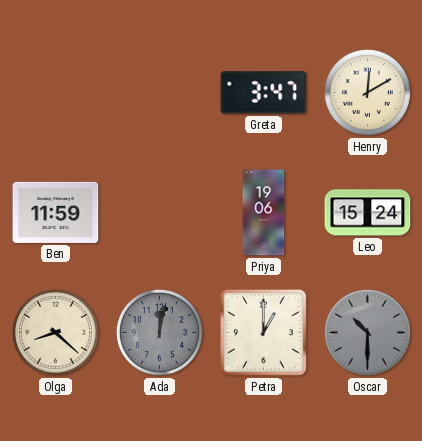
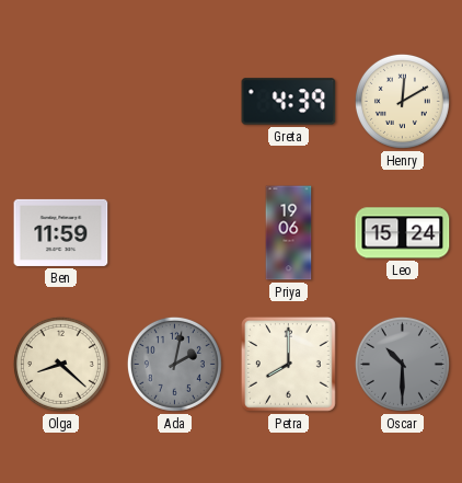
Greta: 3:47 -> 4:39
Ada: 12:02 -> 2:02
Petra: 1:00 -> 8:00
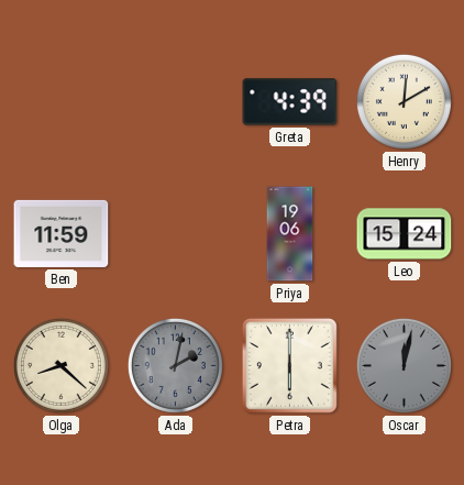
Petra: 8:00 -> 6:00
Oscar: 10:30 -> 12:02
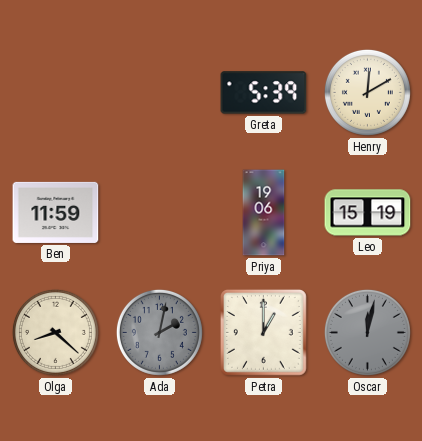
Greta: 4:39 -> 5:39
Leo: 15:24 -> 15:19
Petra: 6:00 -> 1:00
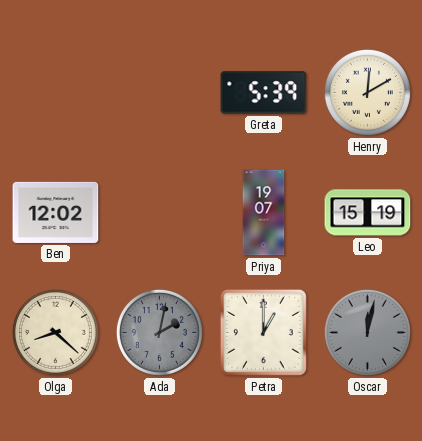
Ben: 11:59 -> 12:02
Priya: 19:06 -> 19:07
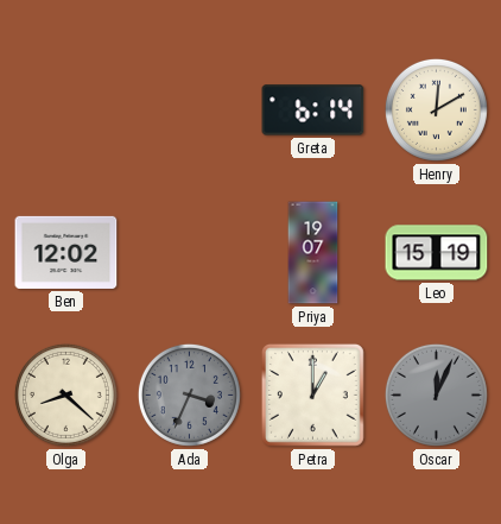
Greta: 5:39 -> 6:14
Ada: 2:02 -> 3:34
Oscar: 12:02 -> 12:04
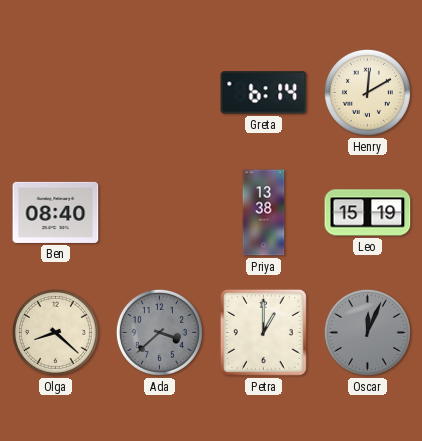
Ben: 12:02 -> 08:40
Priya: 19:07 -> 13:38
Ada: 3:34 -> 3:38
